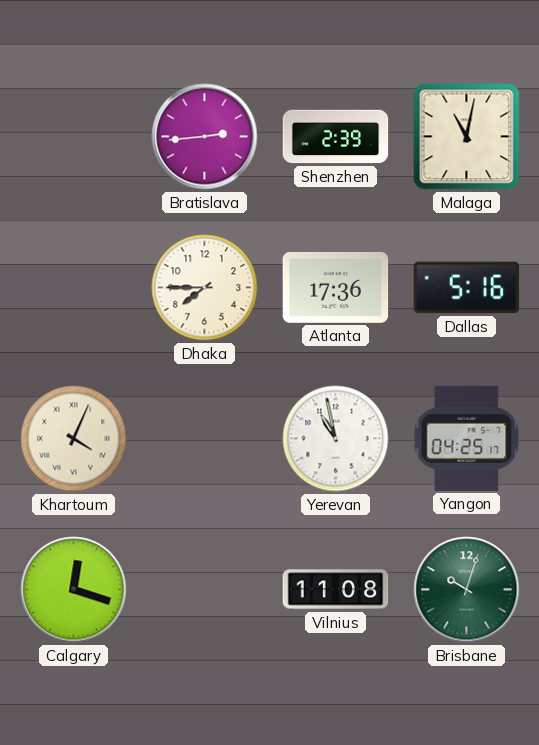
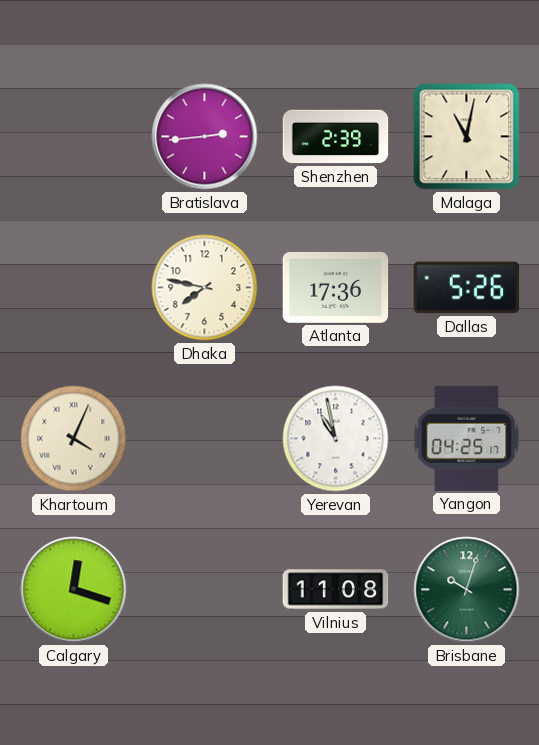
Dhaka: 7:45 -> 7:47
Dallas: 5:16 -> 5:26
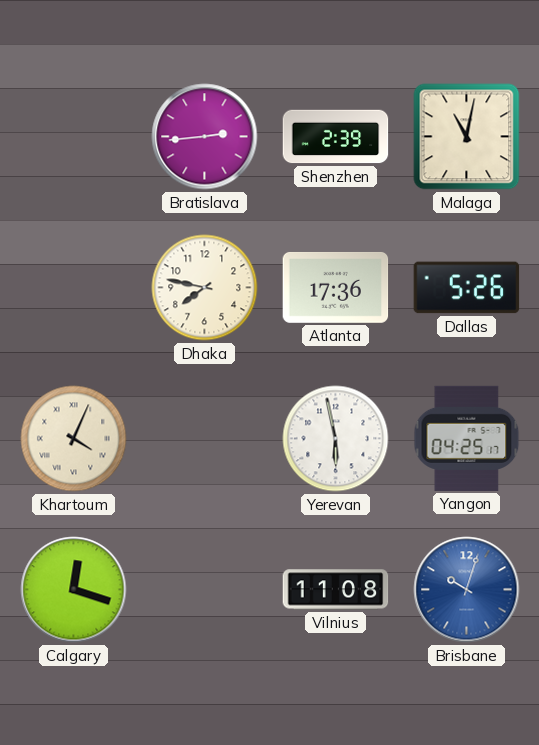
Yerevan: 10:58 -> 5:58
Brisbane dial: green -> blue
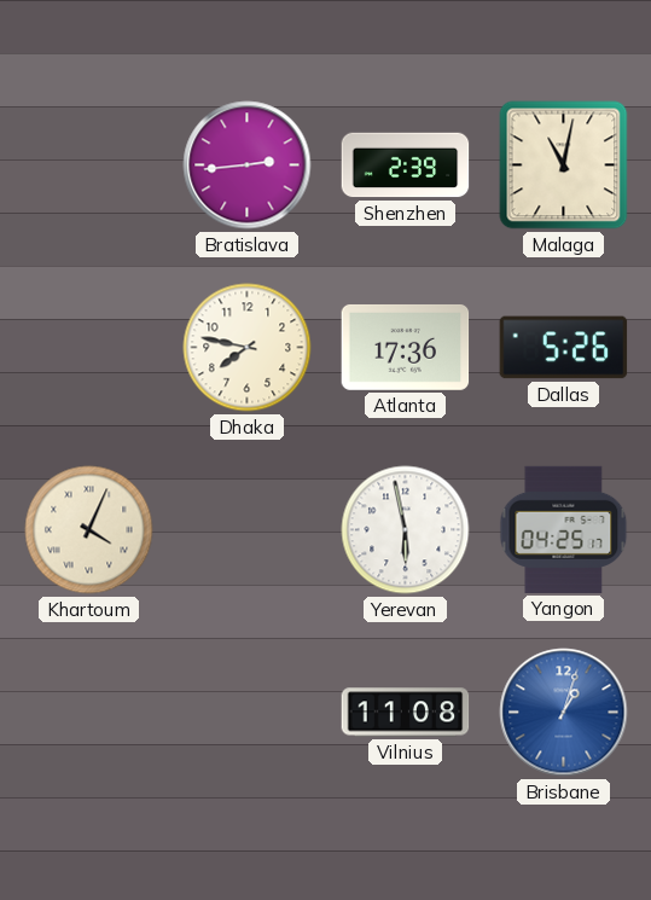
Calgary: 12:18 -> none
Brisbane: 10:03 -> 1:03
